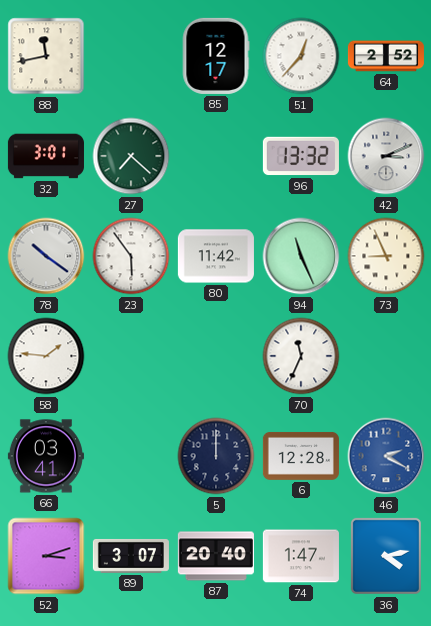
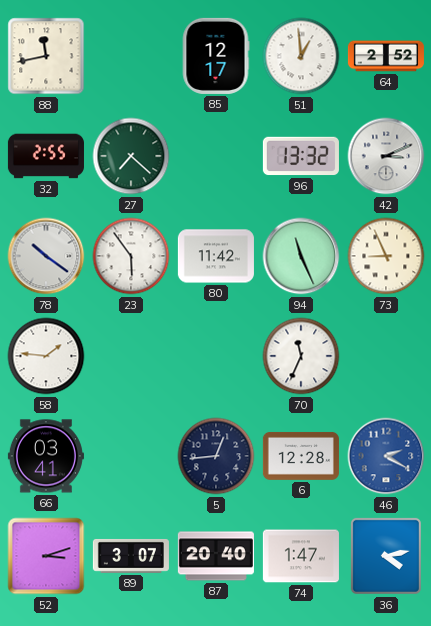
51: 12:37 -> 12:59
32: 3:01 -> 2:55
5: 12:00 -> 12:44
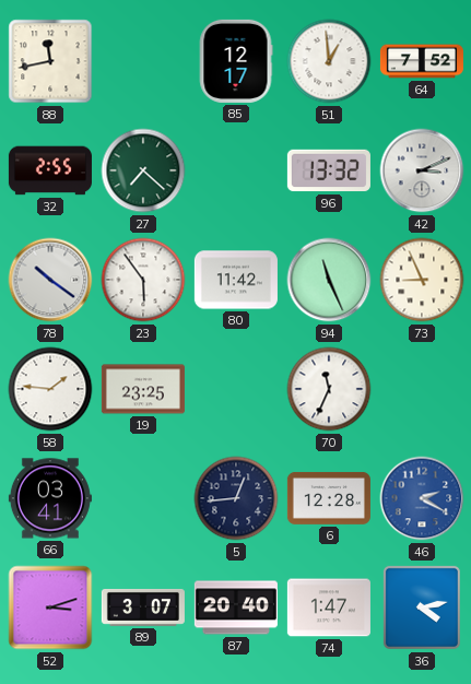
64: 2:52 -> 7:52
19: none -> 23:25
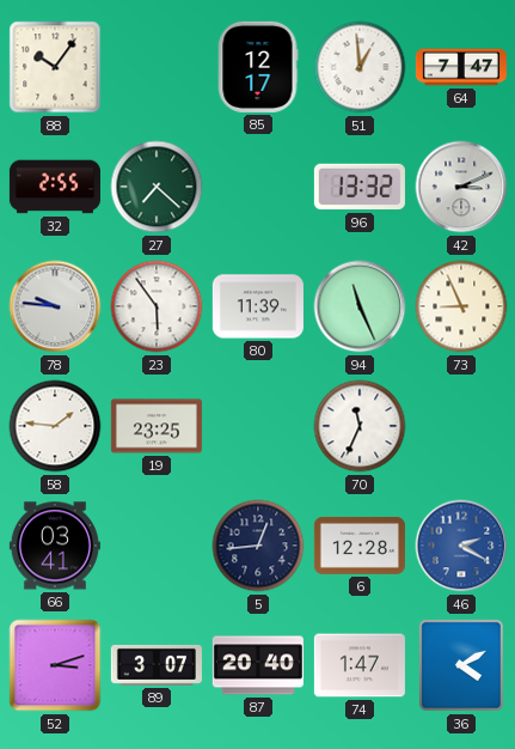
88: 11:43 -> 10:06
64: 7:52 -> 7:47
78: 10:21 -> 9:46
80: 11:42 -> 11:39
36: 4:13 -> 4:10
